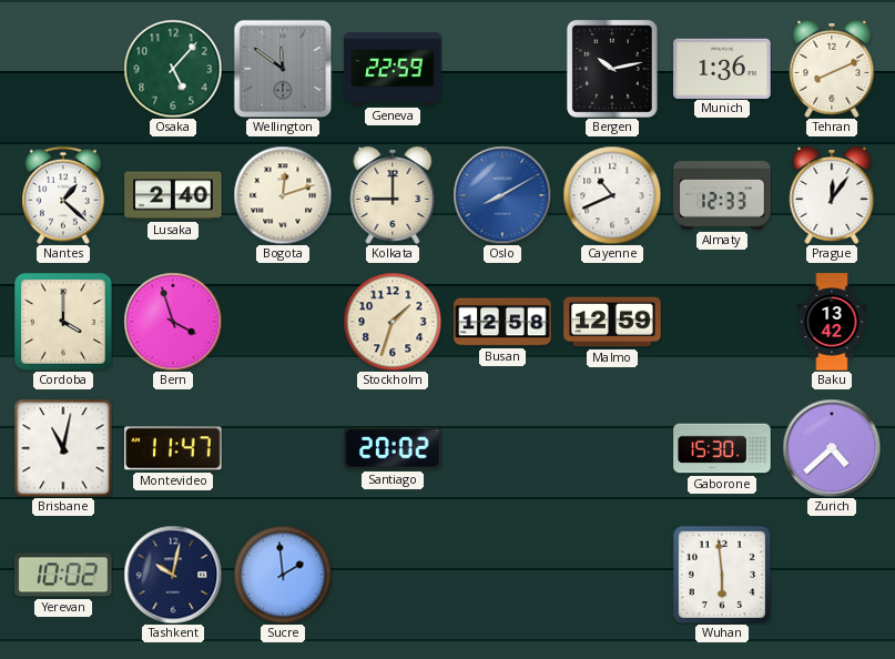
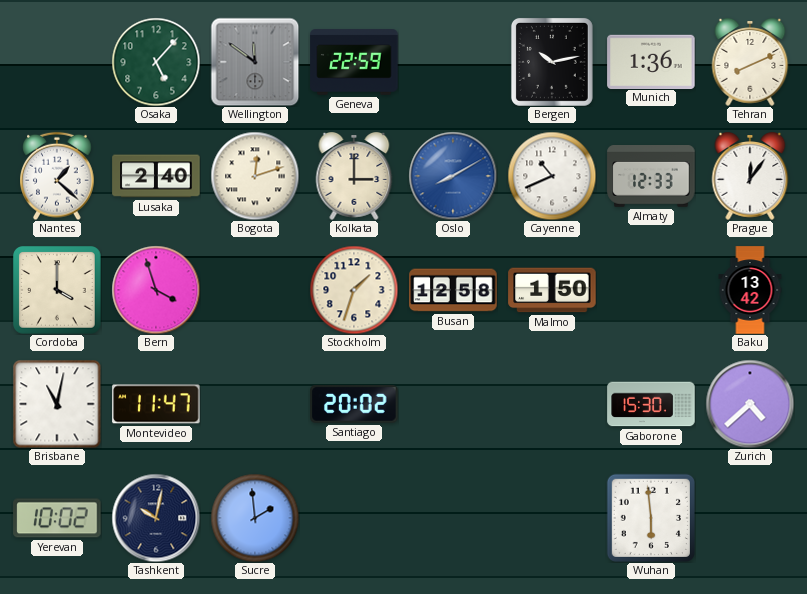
Kolkata: 9:00 -> 3:00
Malmo: 12:59 -> 1:50
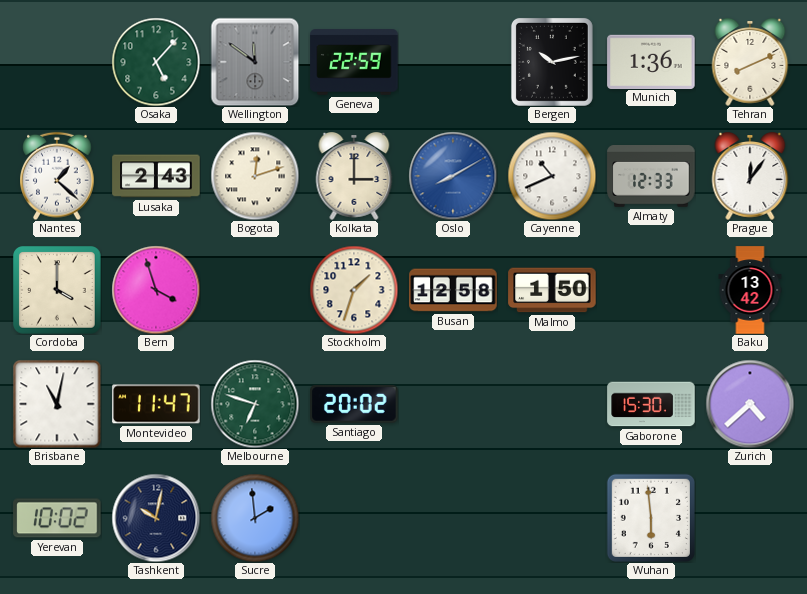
Lusaka: 2:40 -> 2:43
Melbourne: none -> 6:48
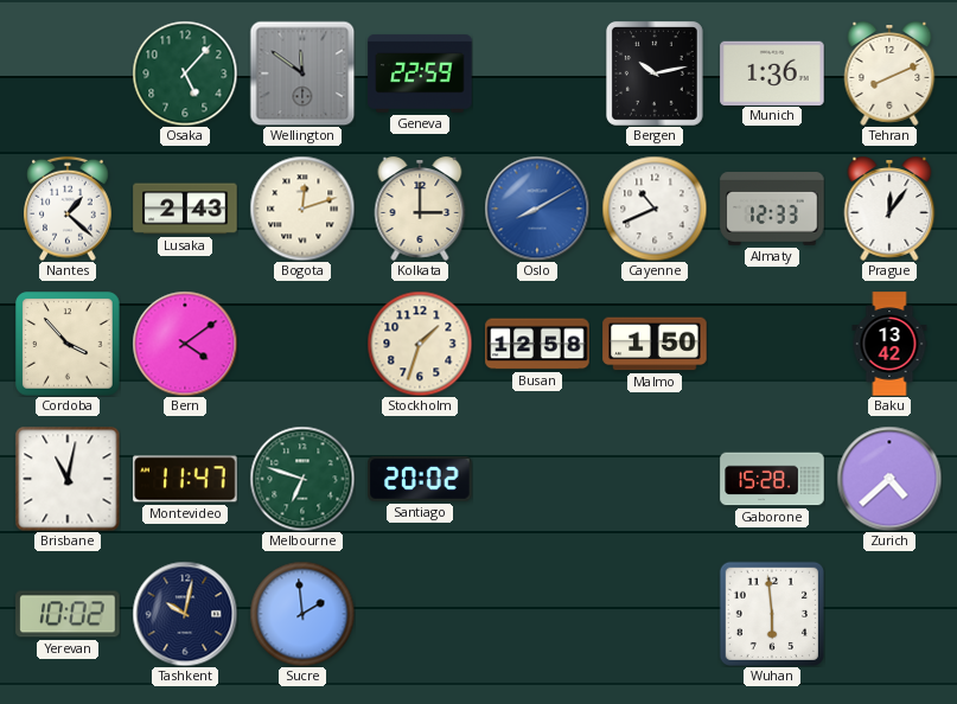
Cordoba: 4:00 -> 3:53
Bern: 3:57 -> 4:09
Gaborone: 15:30 -> 15:28
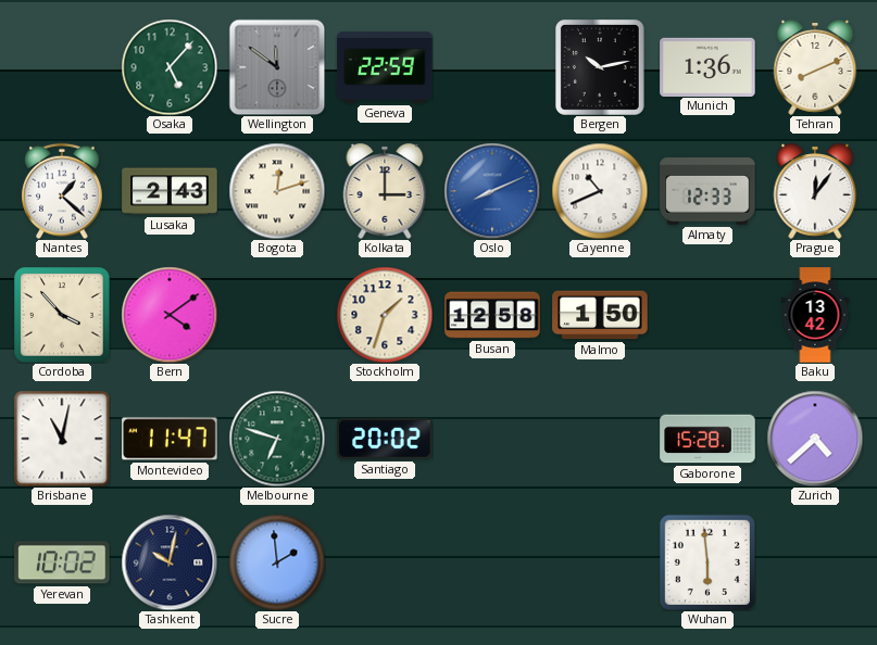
Oslo: 8:10 -> 8:11
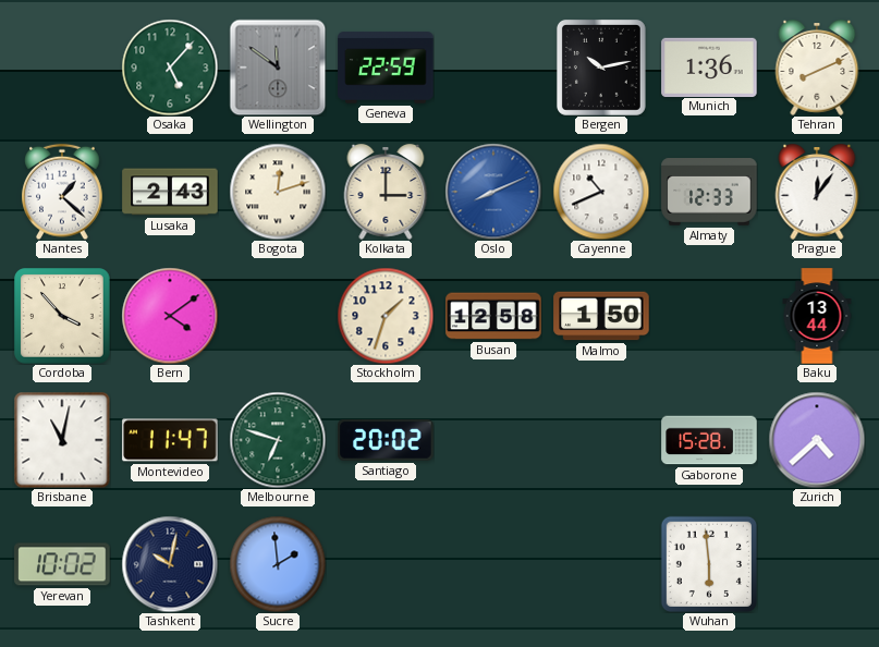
Baku: 13:42 -> 13:44
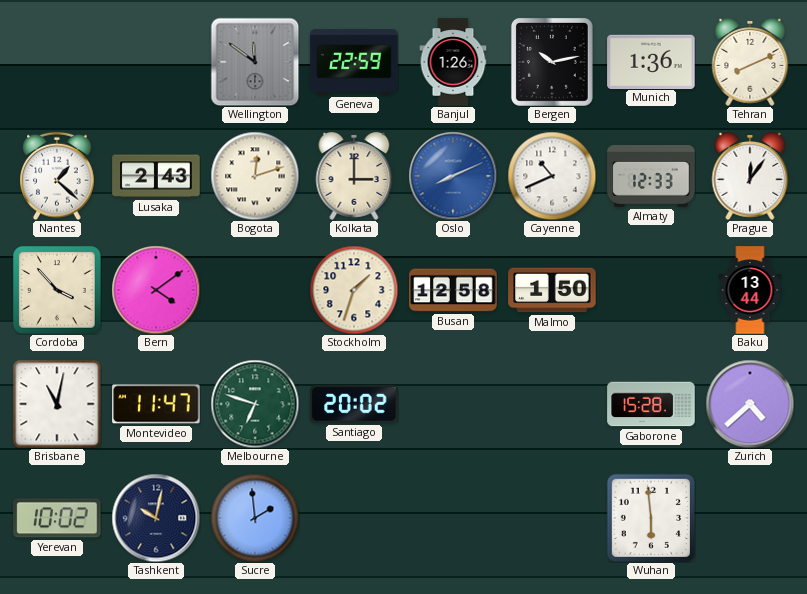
Osaka: 5:07 -> none
Banjul: none -> 1:26
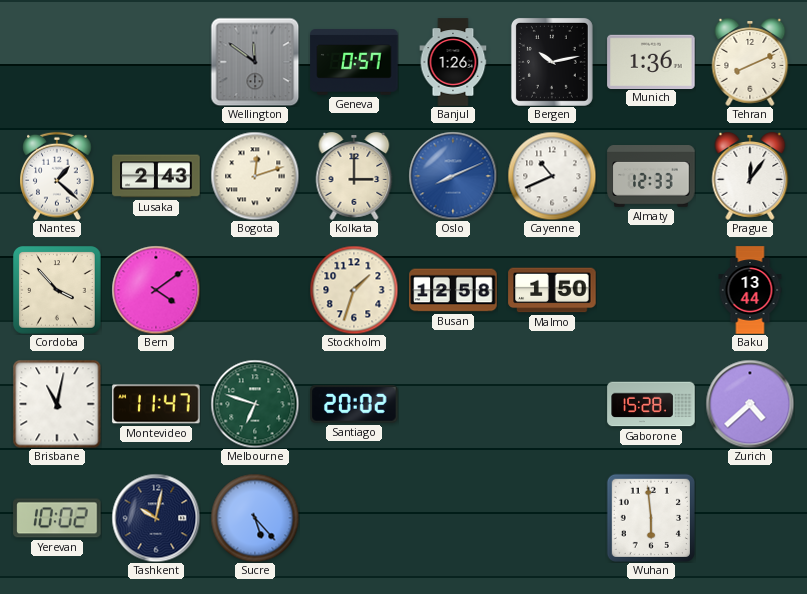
Geneva: 22:59 -> 0:57
Sucre: 1:59 -> 5:23
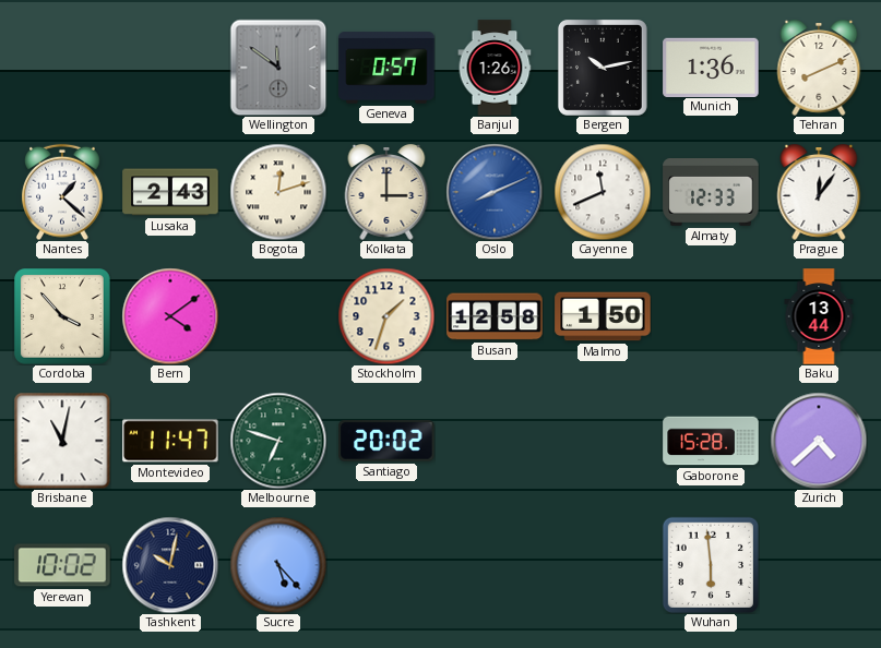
Cayenne: 10:41 -> 11:41
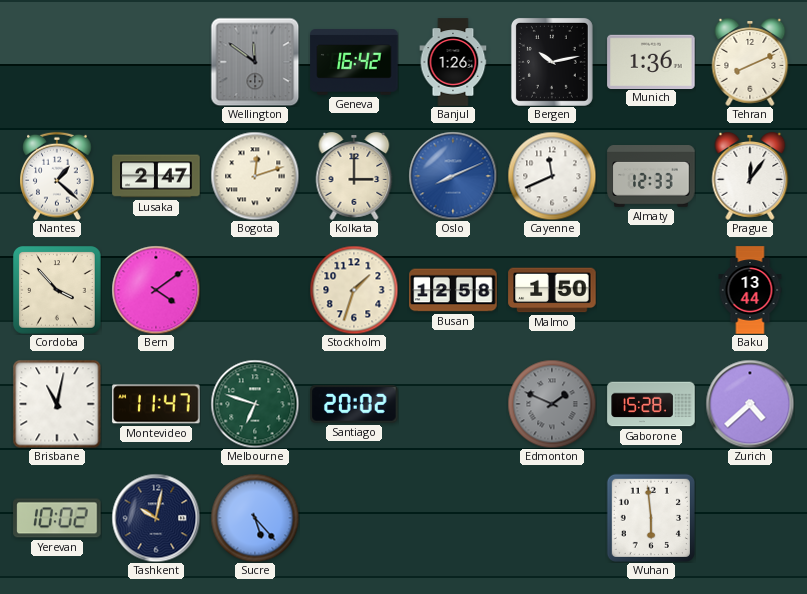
Geneva: 0:57 -> 16:42
Lusaka: 2:43 -> 2:47
Edmonton: none -> 1:49
